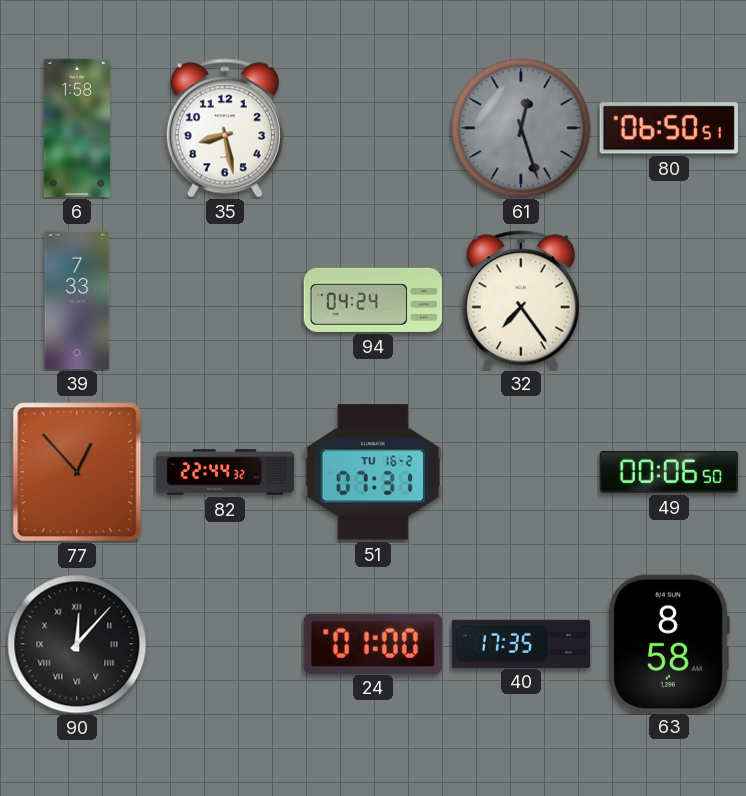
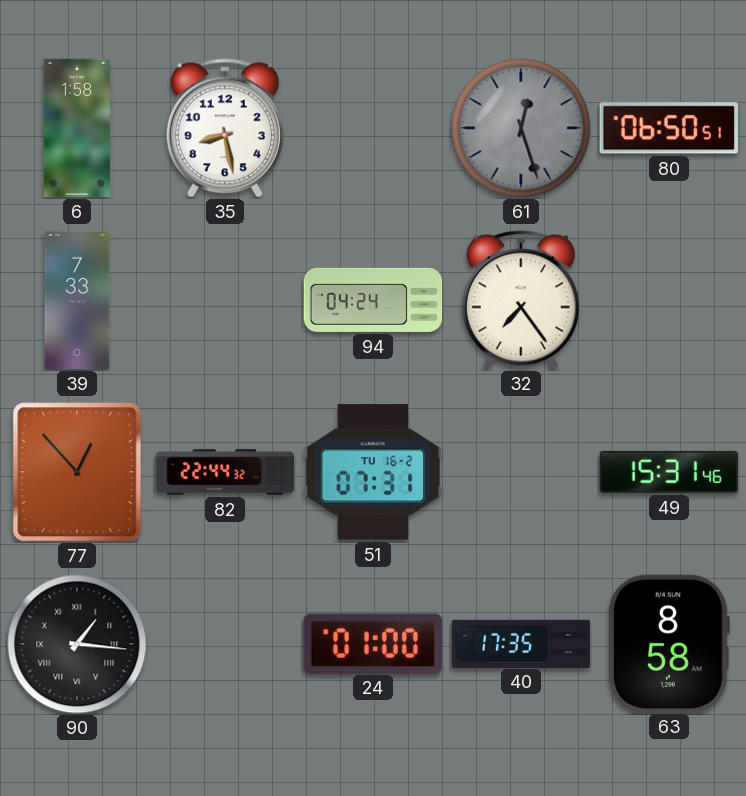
49: 00:06 -> 15:31
90: 12:07 -> 1:16
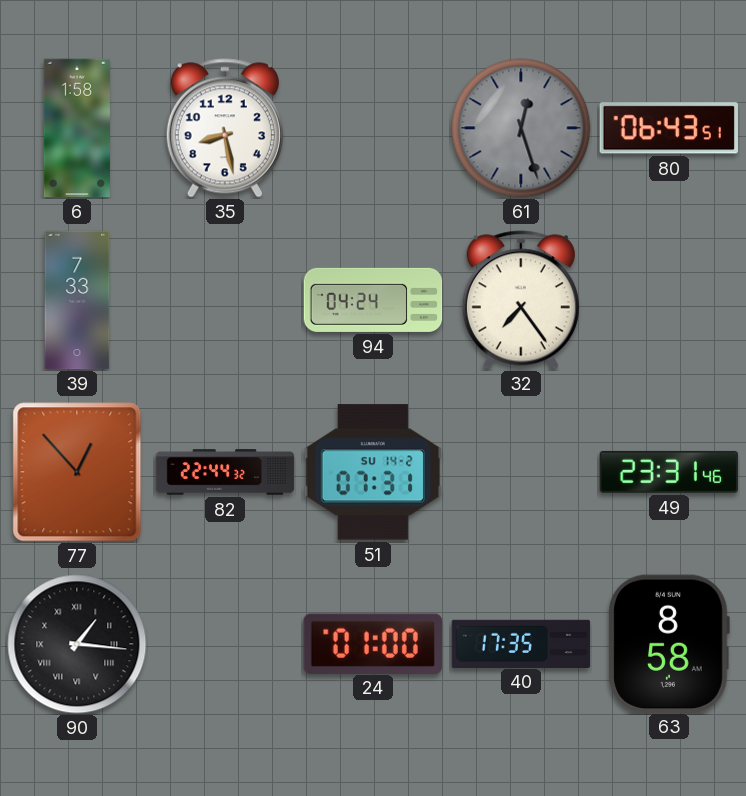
80: 06:50 -> 06:43
51 date: TU 16-2 -> SU 14-2
49: 15:31 -> 23:31
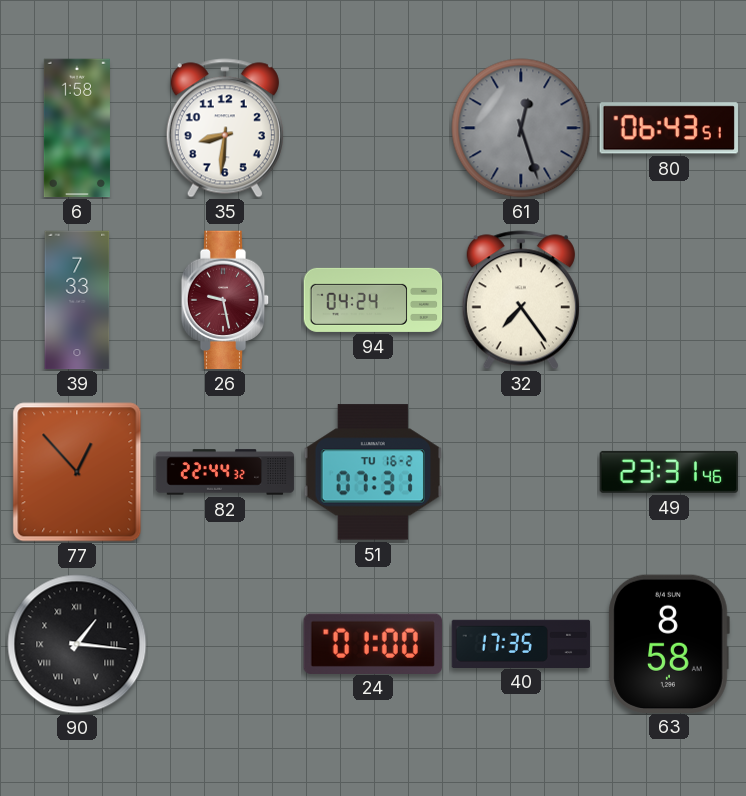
35: 8:28 -> 8:31
26: none -> 9:28
51 date: SU 14-2 -> TU 16-2
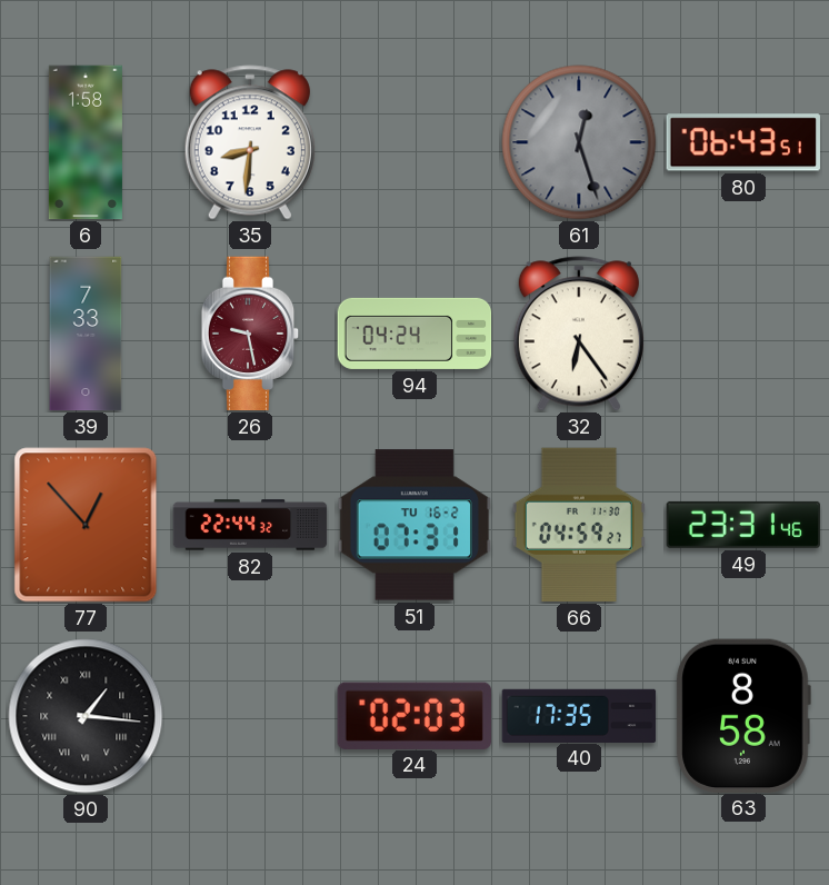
32: 7:24 -> 6:24
66: none -> 04:59
24: 01:00 -> 02:03
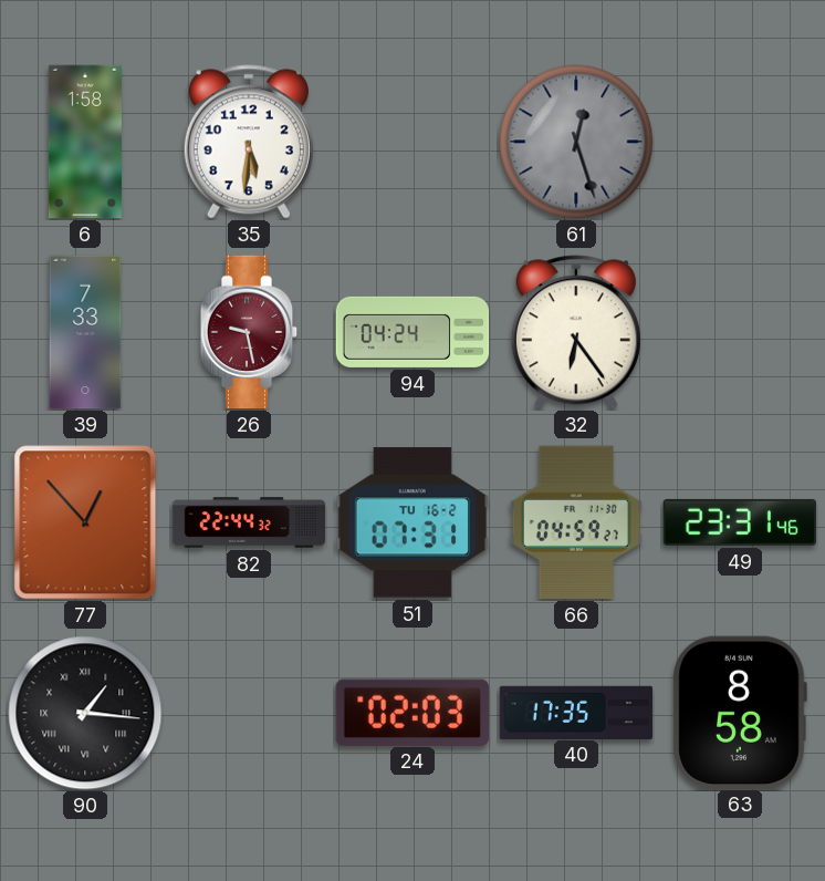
35: 8:31 -> 5:31
80: 06:43 -> none
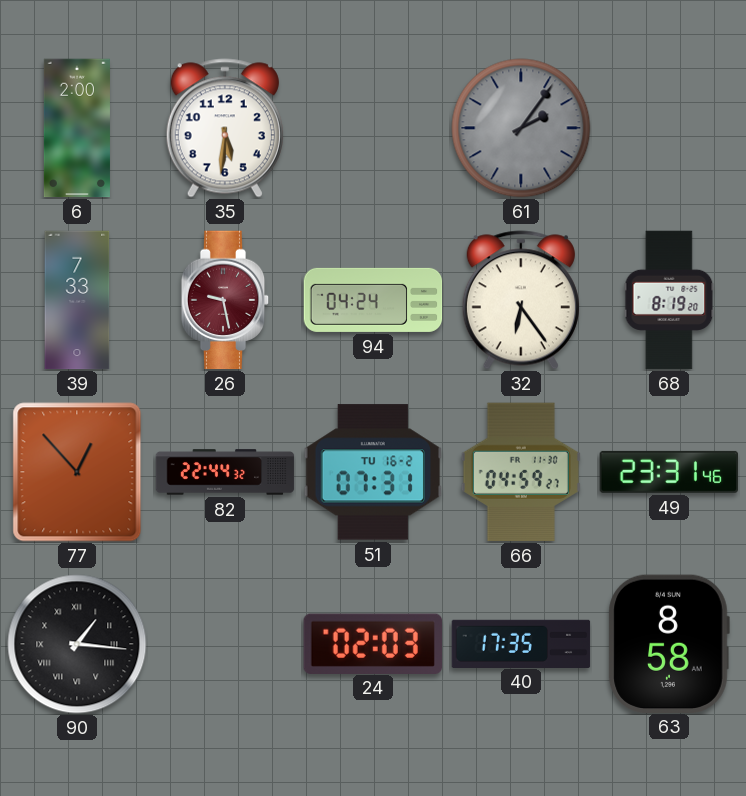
6: 1:58 -> 2:00
61: 12:27 -> 2:06
68: none -> 8:19
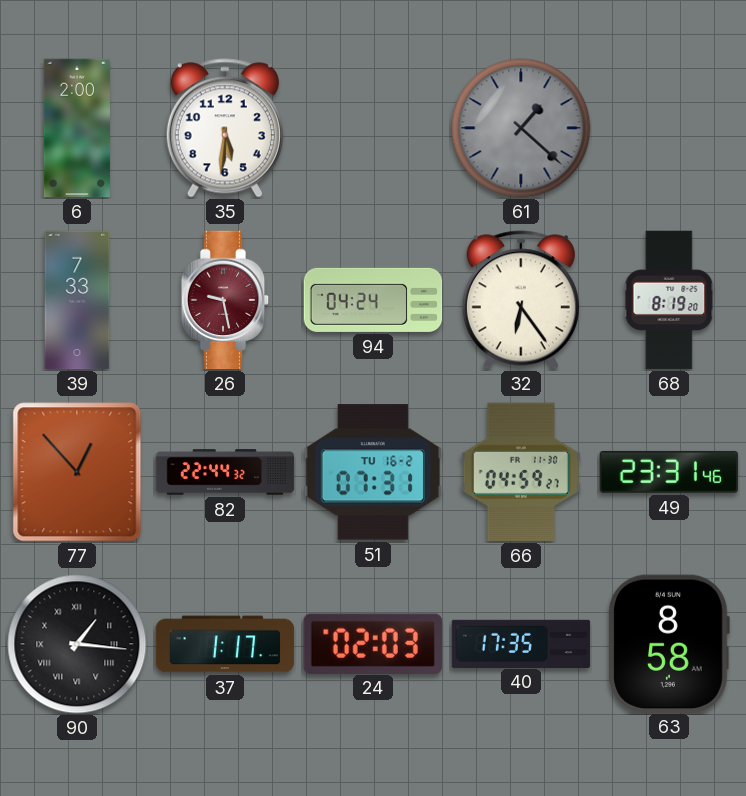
61: 2:06 -> 1:22
37: none -> 1:17
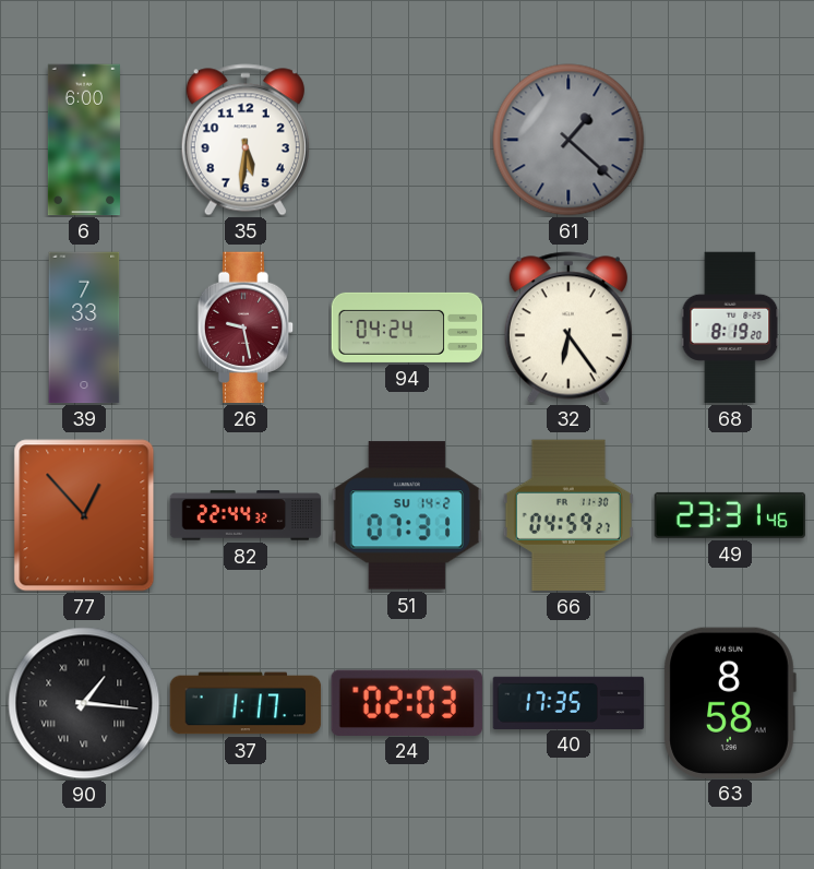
6: 2:00 -> 6:00
51 date: TU 16-2 -> SU 14-2
